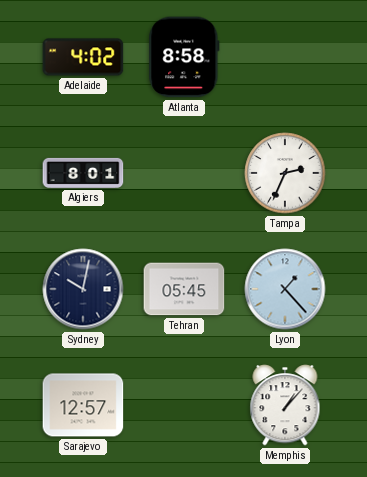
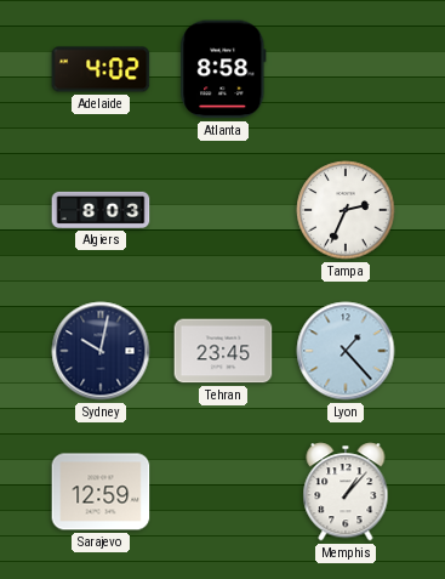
Algiers: 8:01 -> 8:03
Tehran: 05:45 -> 23:45
Sarajevo: 12:57 -> 12:59
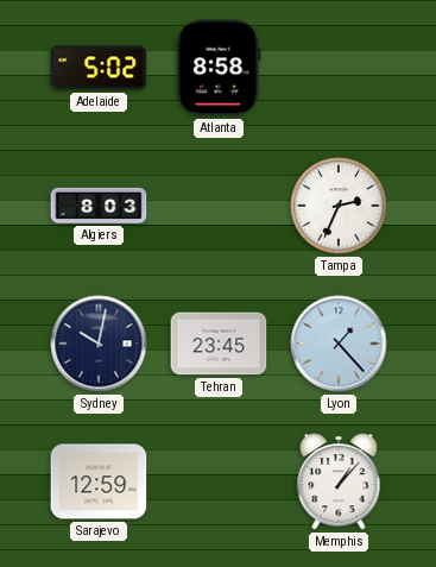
Adelaide: 4:02 -> 5:02
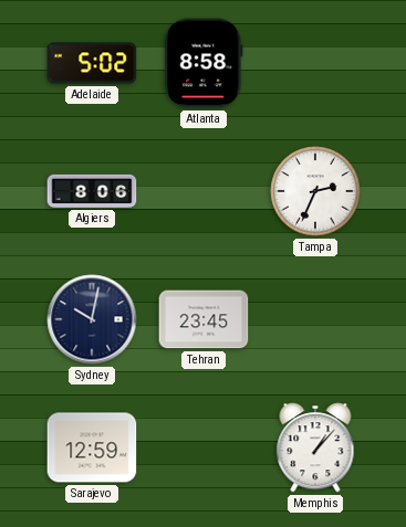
Algiers: 8:03 -> 8:06
Lyon: 1:23 -> none
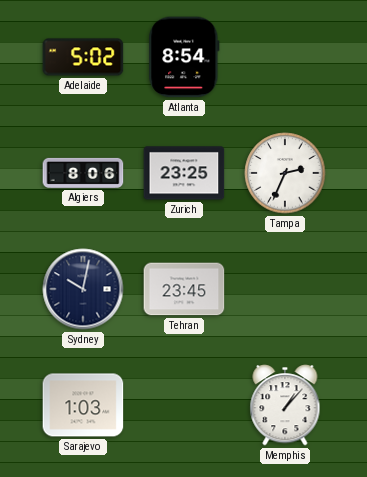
Atlanta: 8:58 -> 8:54
Zurich: none -> 23:25
Sarajevo: 12:59 -> 1:03
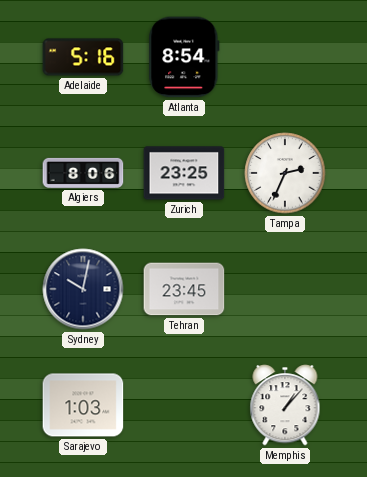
Adelaide: 5:02 -> 5:16
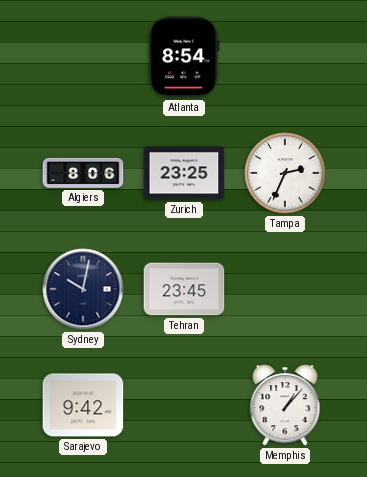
Adelaide: 5:16 -> none
Sarajevo: 1:03 -> 9:42
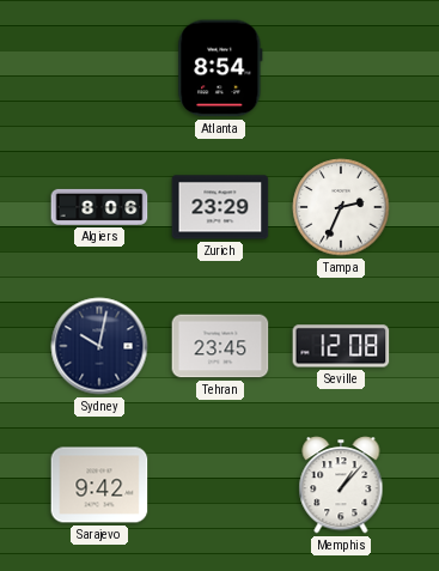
Zurich: 23:25 -> 23:29
Seville: none -> 12:08
